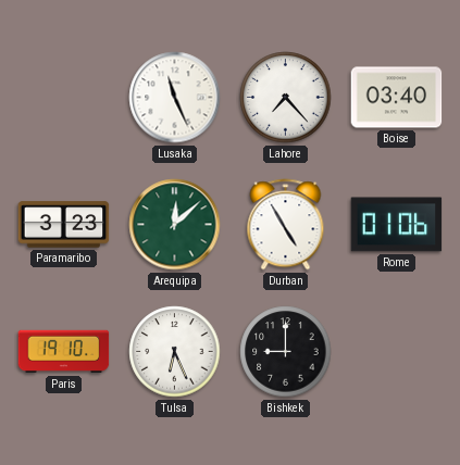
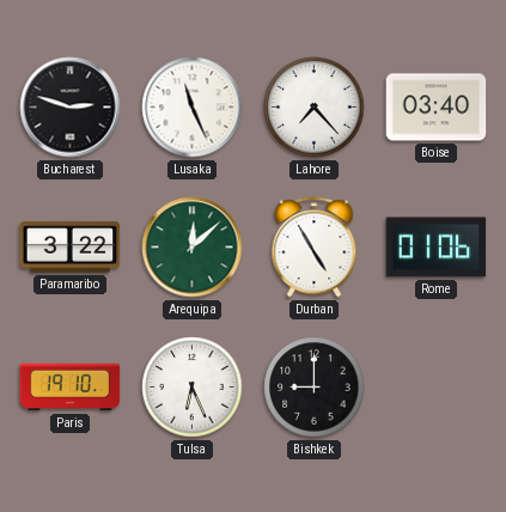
Bucharest: none -> 2:48
Paramaribo: 3:23 -> 3:22
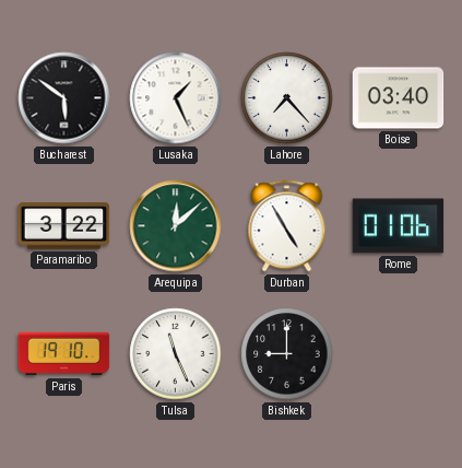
Bucharest: 2:48 -> 5:51
Lusaka: 11:26 -> 1:26
Tulsa: 6:26 -> 11:26
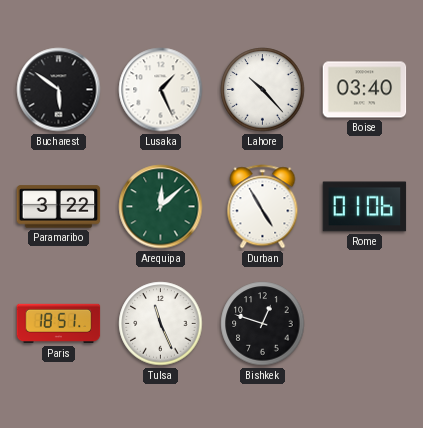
Lahore: 7:23 -> 10:23
Paris: 19:10 -> 18:51
Bishkek: 9:00 -> 12:48
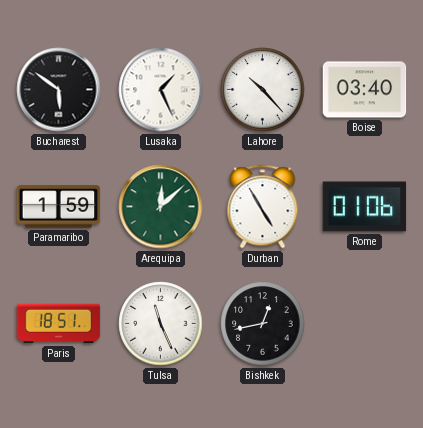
Paramaribo: 3:22 -> 1:59
Bishkek: 12:48 -> 12:43
